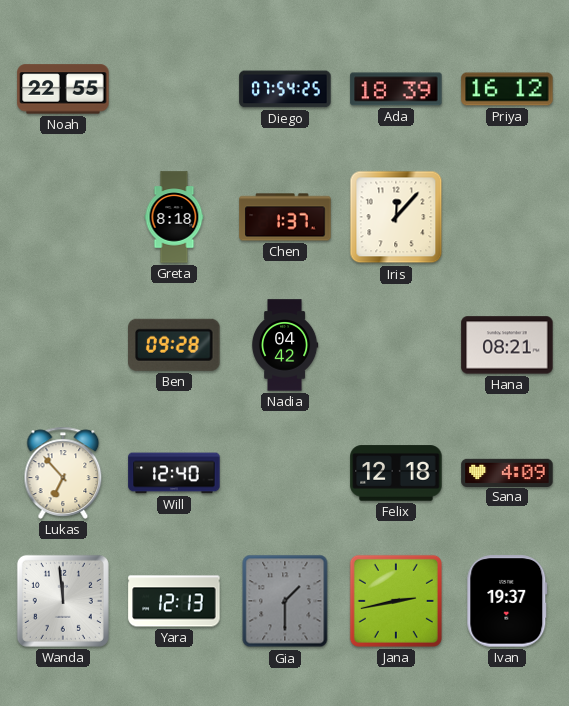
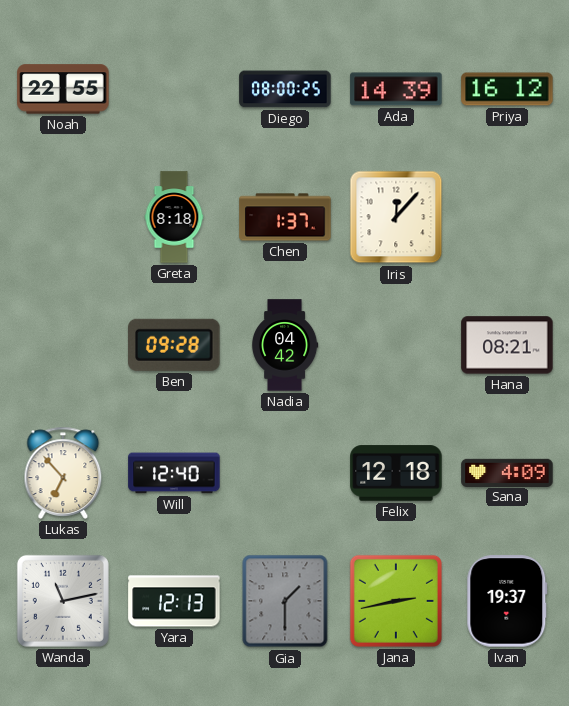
Diego: 07:54 -> 08:00
Ada: 18:39 -> 14:39
Wanda: 11:59 -> 11:13
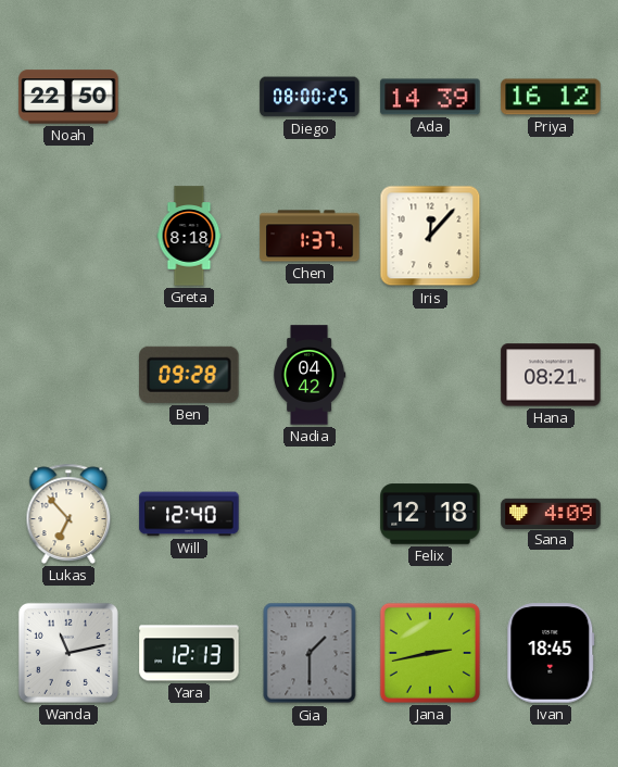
Noah: 22:55 -> 22:50
Ivan: 19:37 -> 18:45
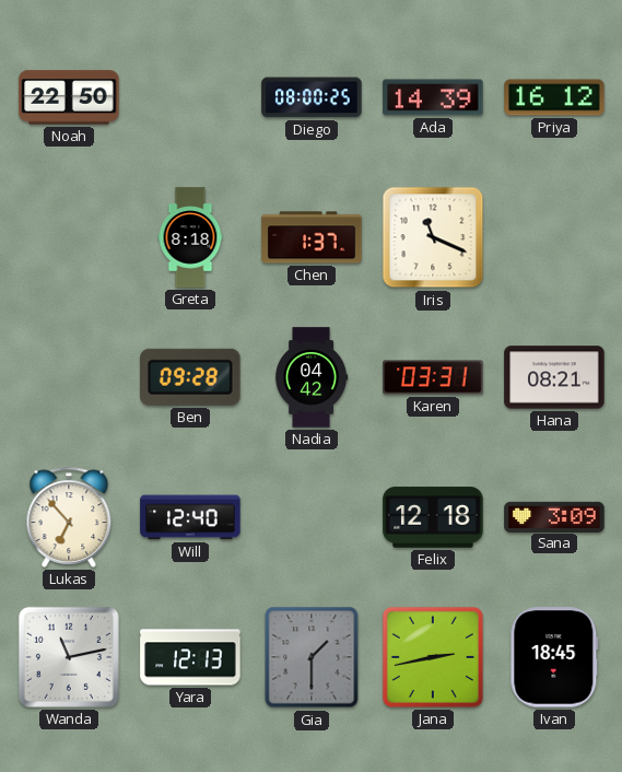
Iris: 12:07 -> 11:19
Karen: none -> 03:31
Sana: 4:09 -> 3:09
